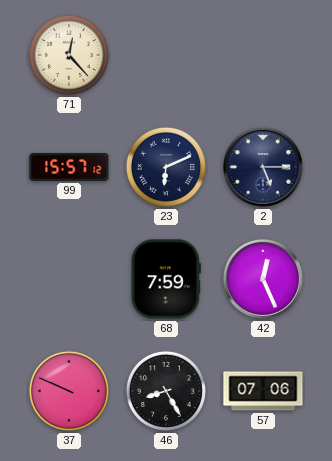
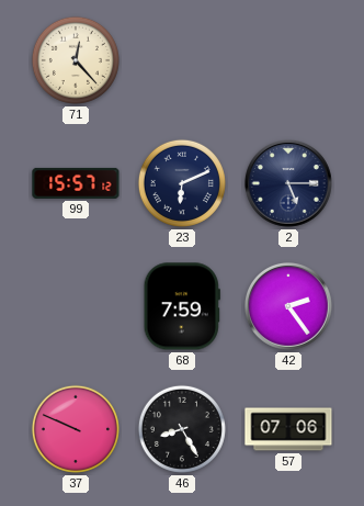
42: 12:26 -> 2:24
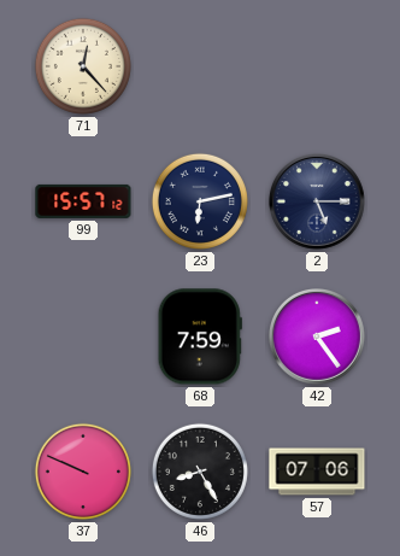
23: 6:11 -> 6:13
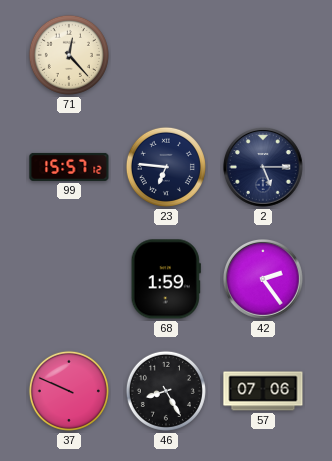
23: 6:13 -> 6:46
68: 7:59 -> 1:59
